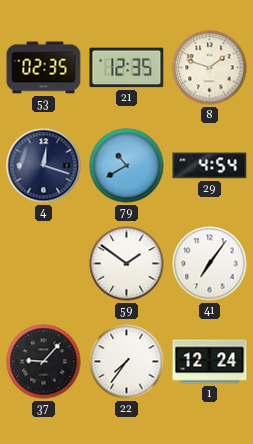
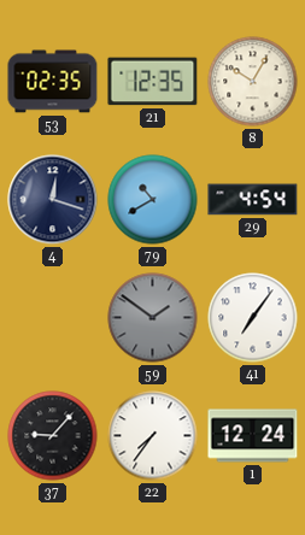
8: 1:48 -> 10:05
59 dial: white -> grey
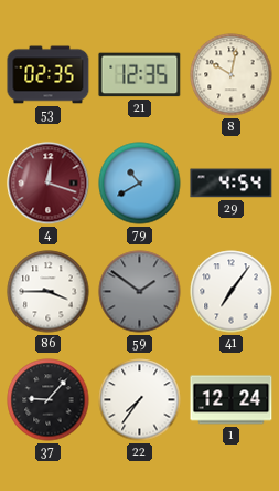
8: 10:05 -> 10:02
4 dial: navy -> burgundy
86: none -> 3:45
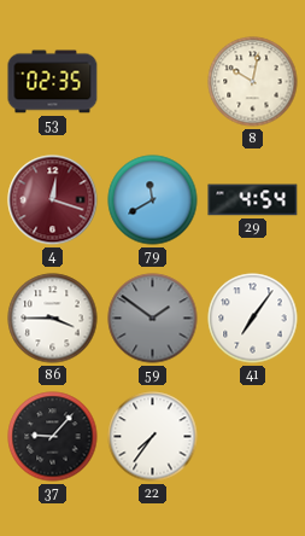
21: 12:35 -> none
79: 10:40 -> 11:40
1: 12:24 -> none
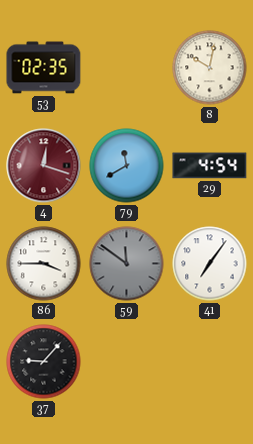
59: 1:51 -> 11:51
22: 7:36 -> none
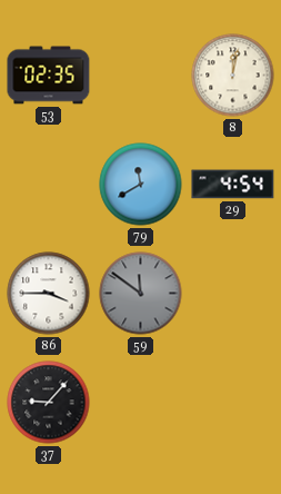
8: 10:02 -> 12:02
4: 12:18 -> none
41: 7:06 -> none
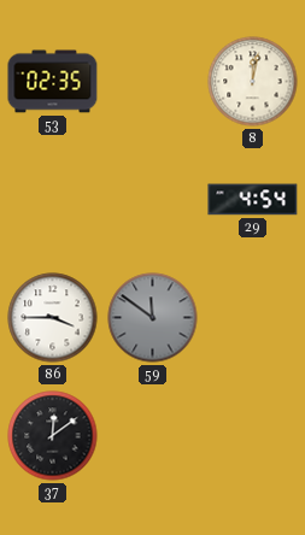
79: 11:40 -> none
37: 9:07 -> 12:09
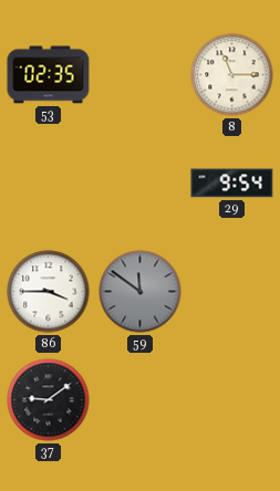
8: 12:02 -> 11:15
29: 4:54 -> 9:54
37: 12:09 -> 9:09
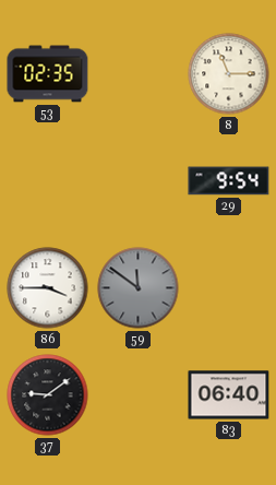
83: none -> 06:40
